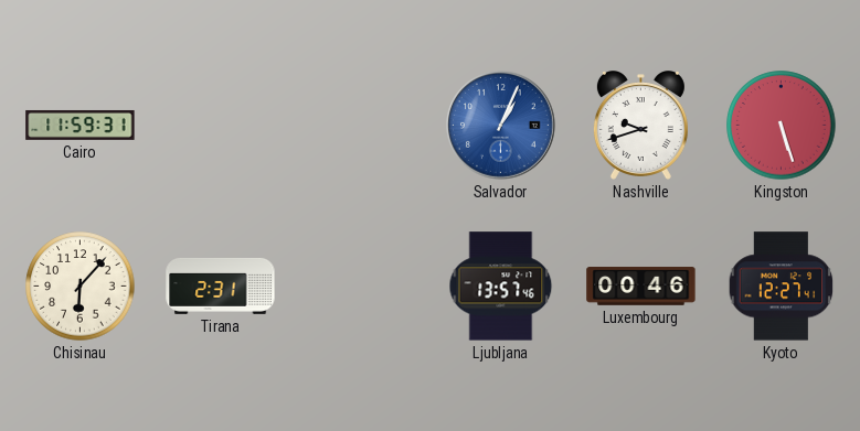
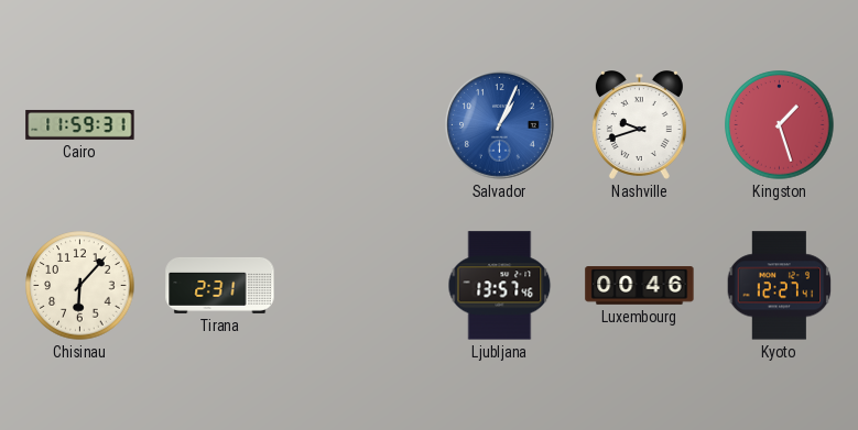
Kingston: 5:27 -> 1:27
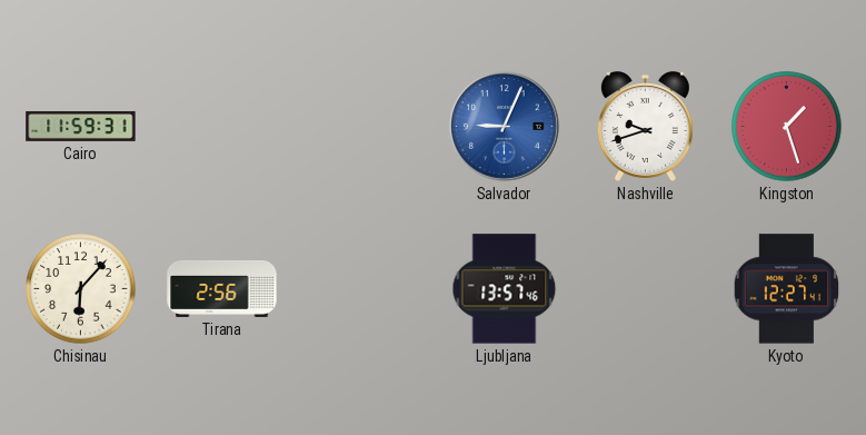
Salvador: 1:04 -> 9:04
Tirana: 2:31 -> 2:56
Luxembourg: 00:46 -> none
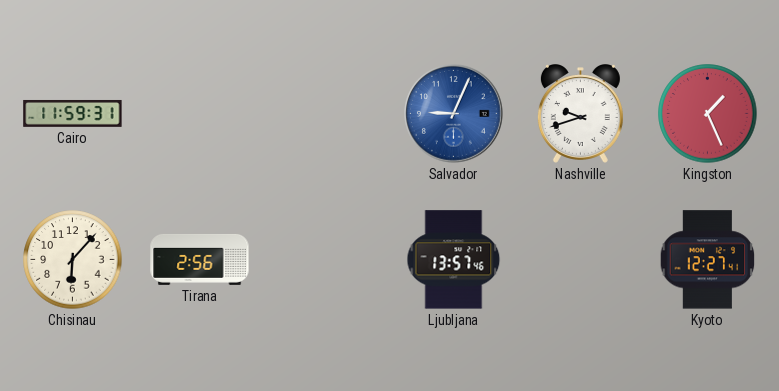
Kingston: 1:27 -> 1:26
